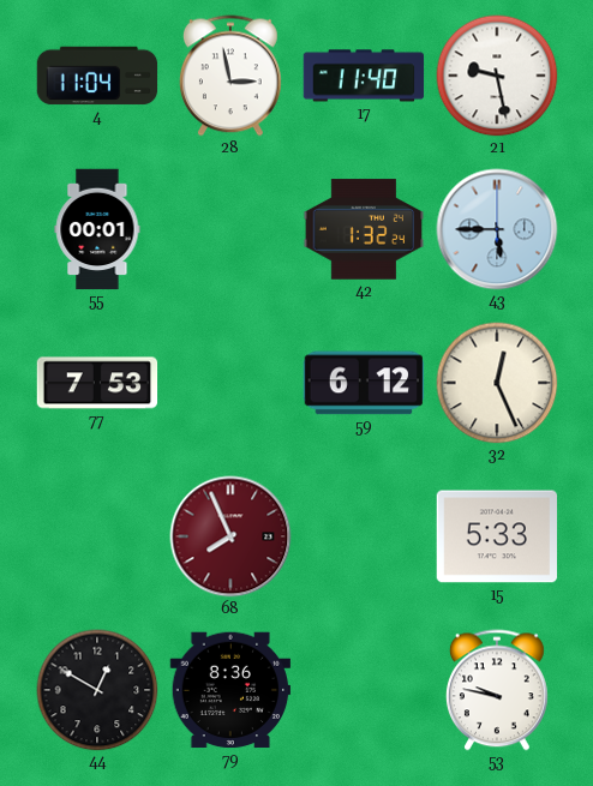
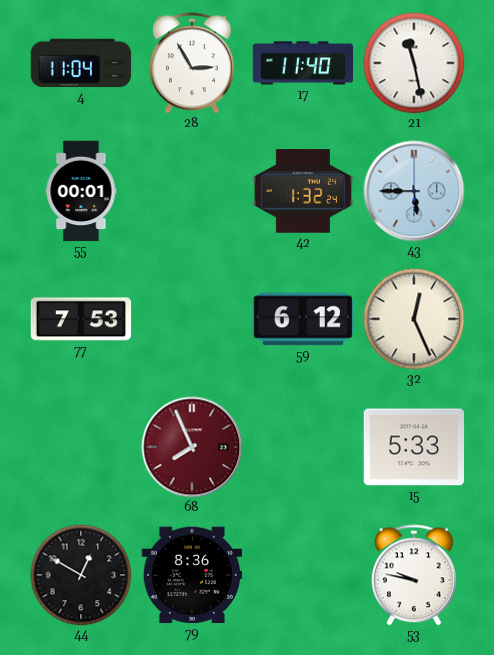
28: 2:58 -> 2:55
21: 9:28 -> 11:28
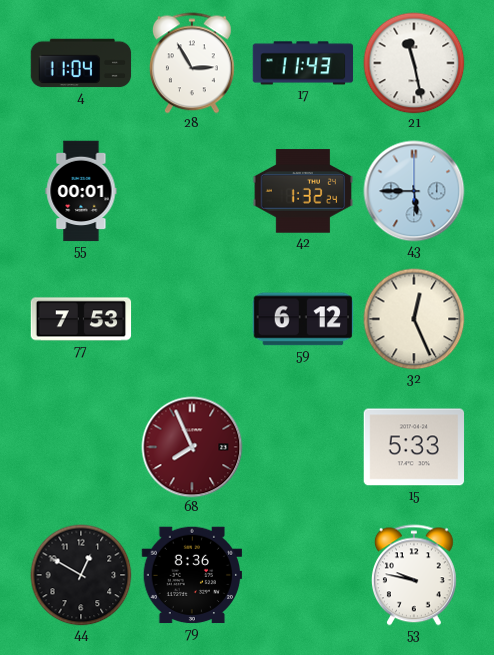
17: 11:40 -> 11:43
